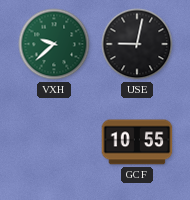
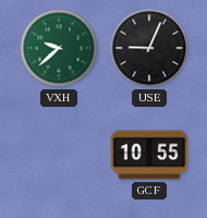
USE: 9:02 -> 9:04
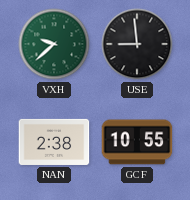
USE: 9:04 -> 8:59
NAN: none -> 2:38
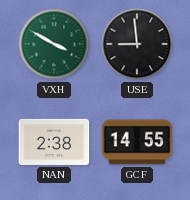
VXH: 9:38 -> 3:50
GCF: 10:55 -> 14:55
